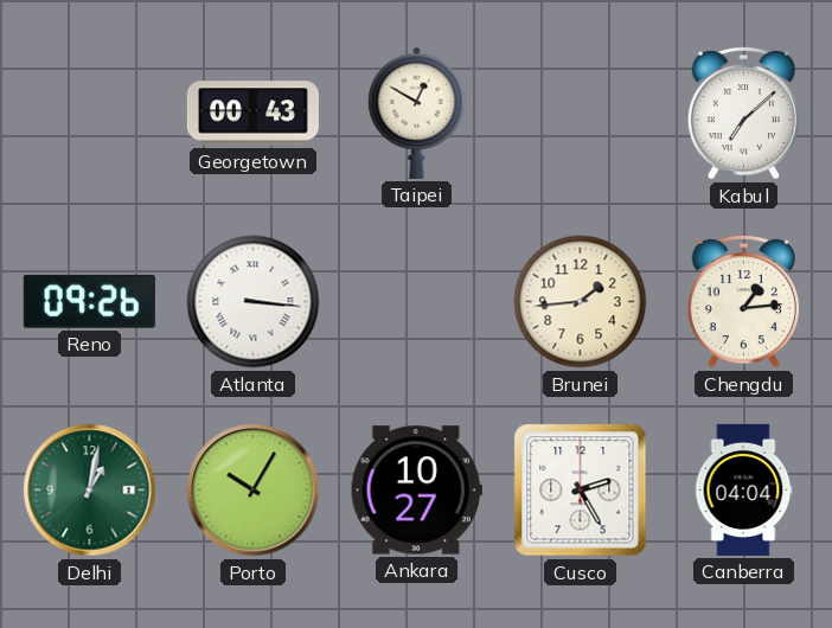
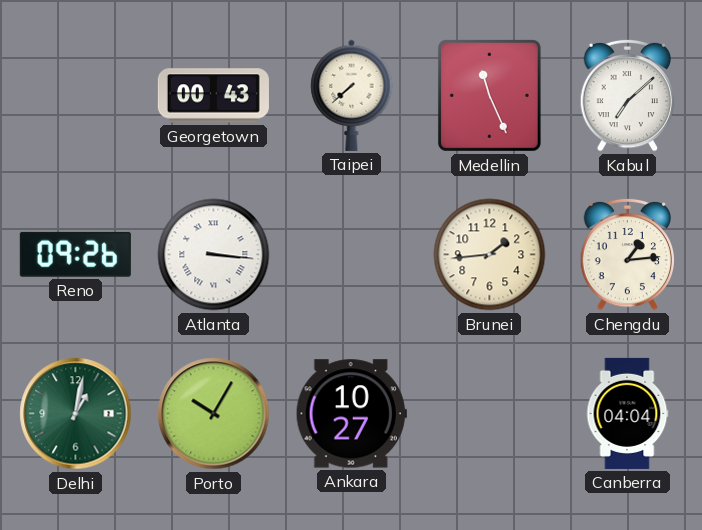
Taipei: 12:50 -> 7:38
Medellin: none -> 11:26
Cusco: 2:25 -> none
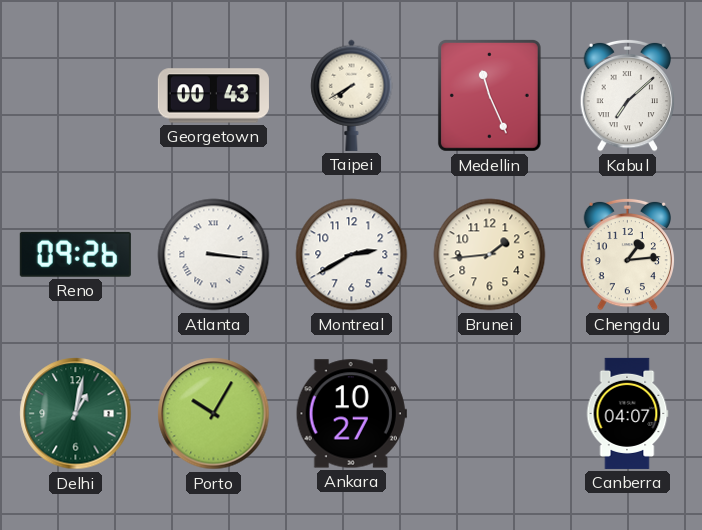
Taipei: 7:38 -> 7:40
Montreal: none -> 2:40
Canberra: 04:04 -> 04:07
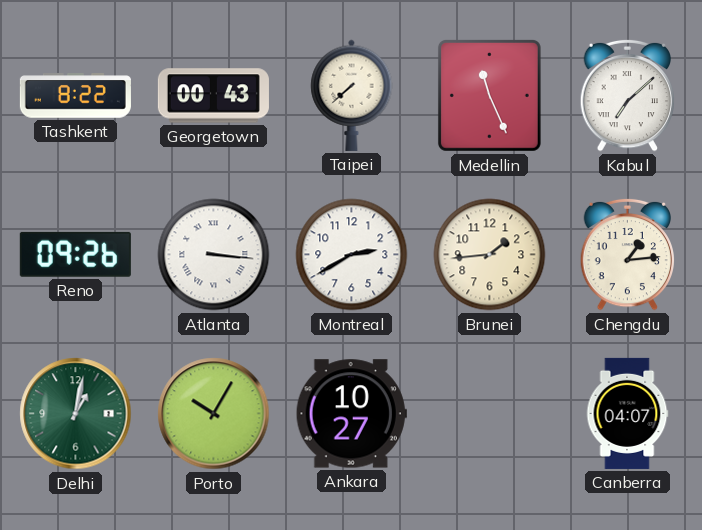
Tashkent: none -> 8:22
Taipei: 7:40 -> 7:38
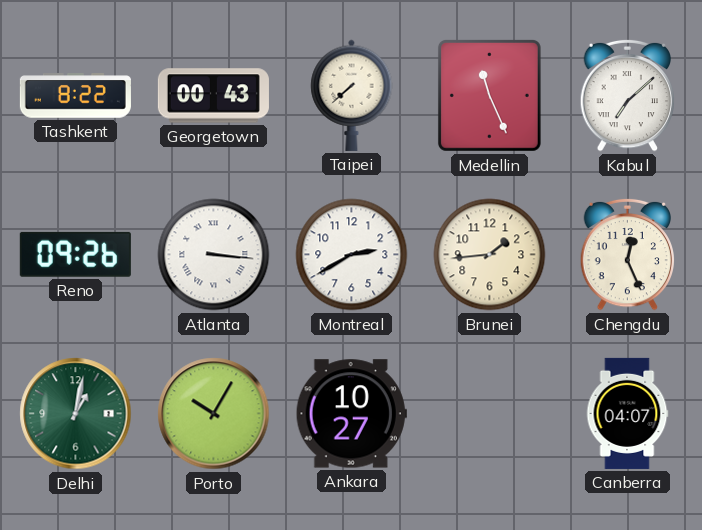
Chengdu: 1:14 -> 12:26
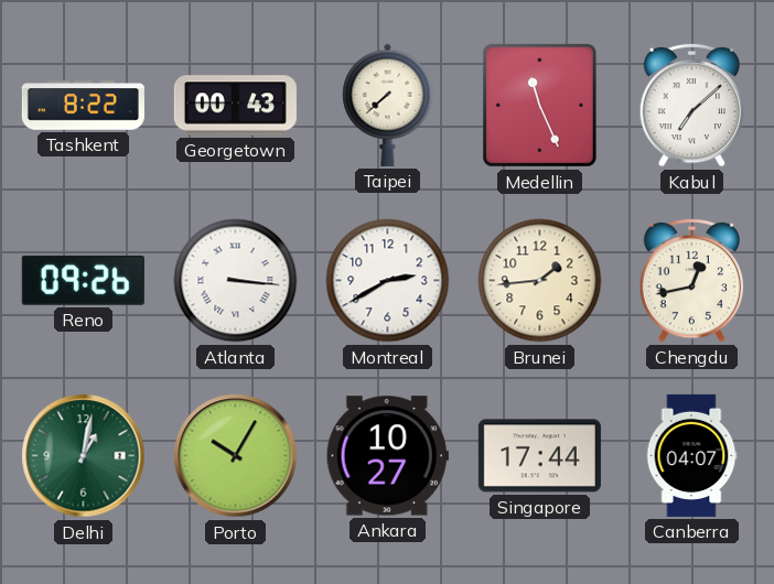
Chengdu: 12:26 -> 12:43
Singapore: none -> 17:44
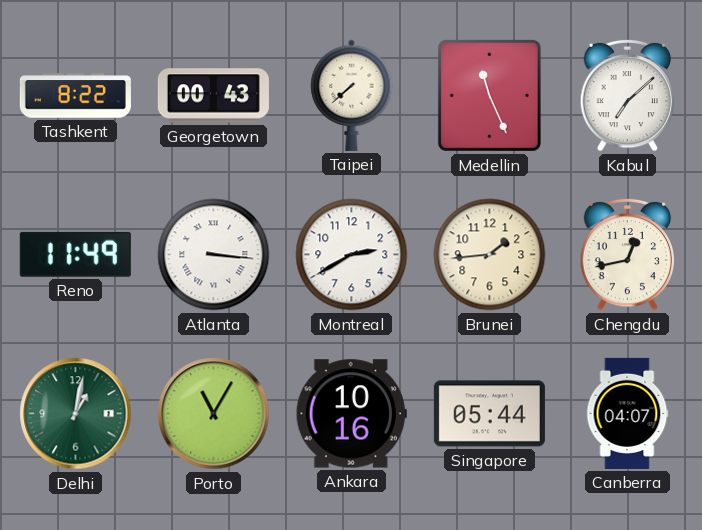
Reno: 09:26 -> 11:49
Porto: 10:05 -> 11:05
Ankara: 10:27 -> 10:16
Singapore: 17:44 -> 05:44
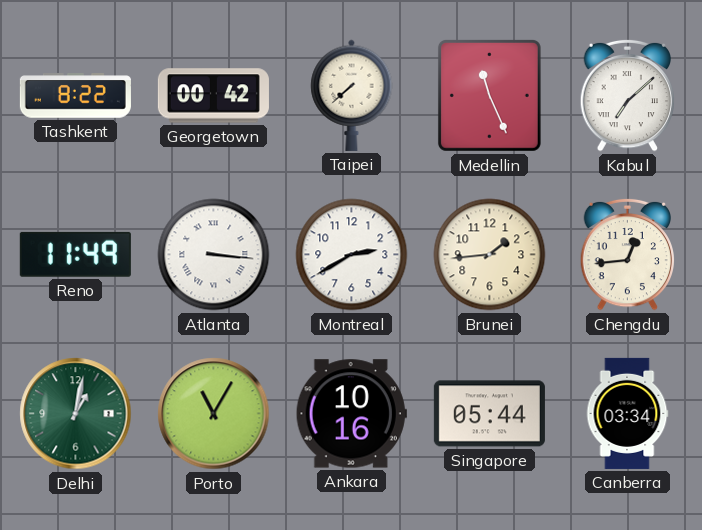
Georgetown: 00:43 -> 00:42
Chengdu: 12:43 -> 12:44
Canberra: 04:07 -> 03:34
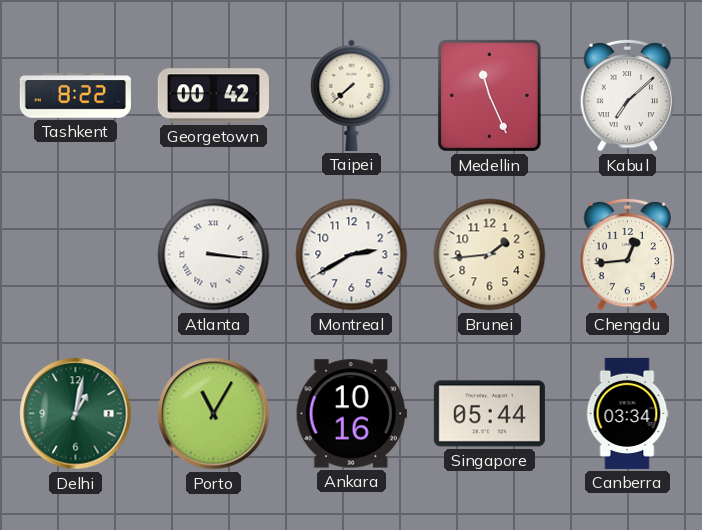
Reno: 11:49 -> none
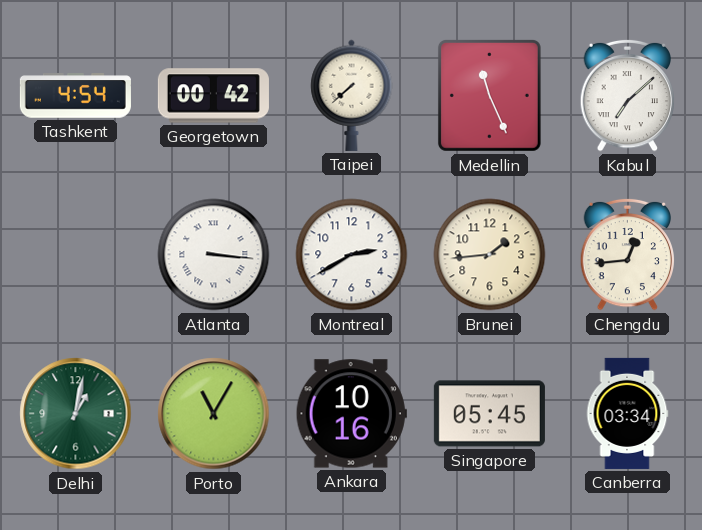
Tashkent: 8:22 -> 4:54
Singapore: 05:44 -> 05:45
